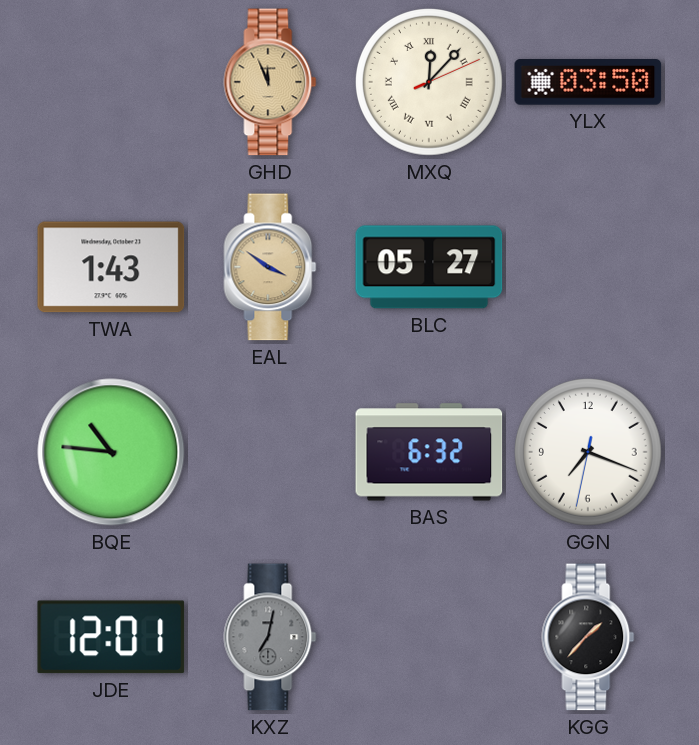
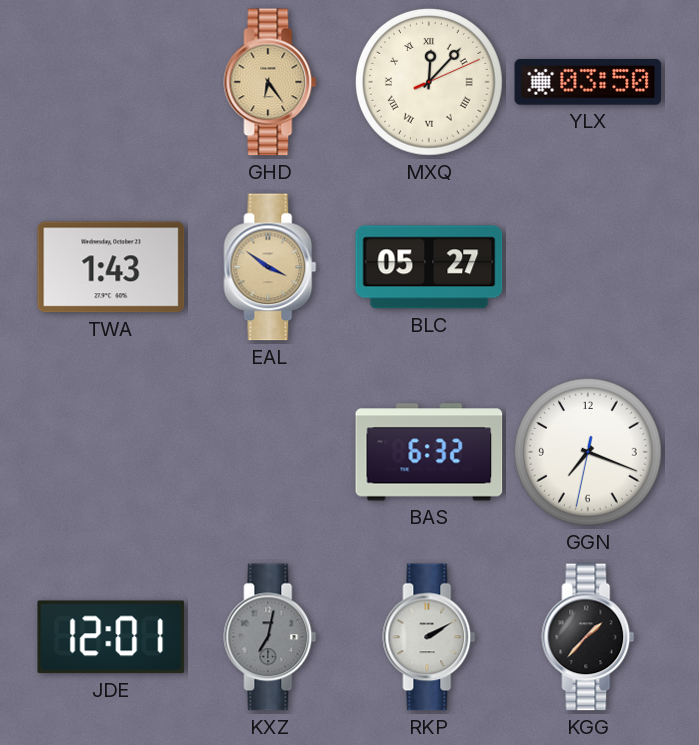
GHD: 11:56 -> 6:24
BQE: 10:46 -> none
RKP: none -> 2:10
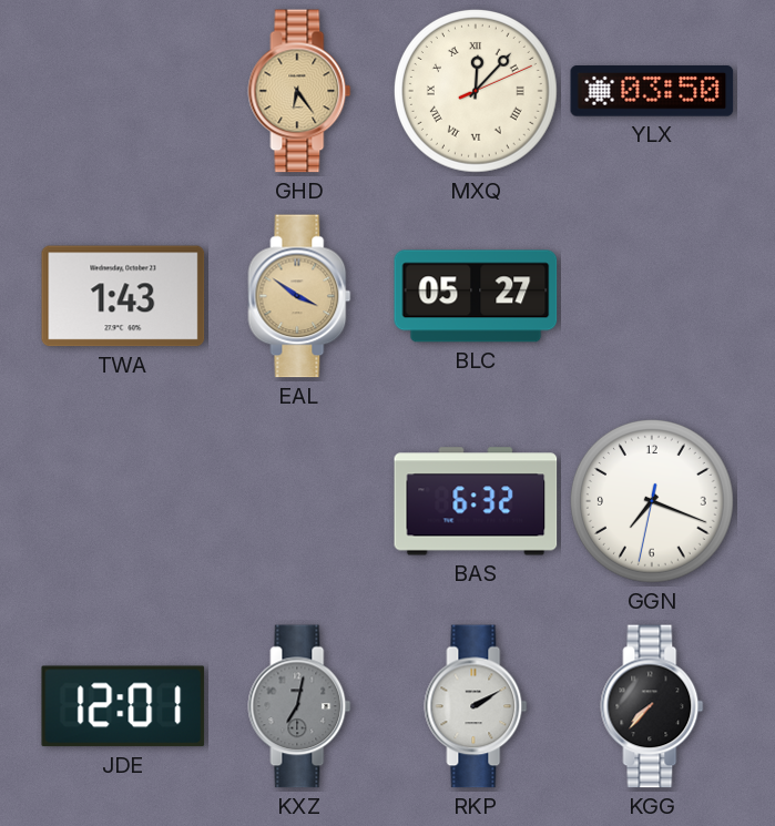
KGG: 1:37 -> 7:37
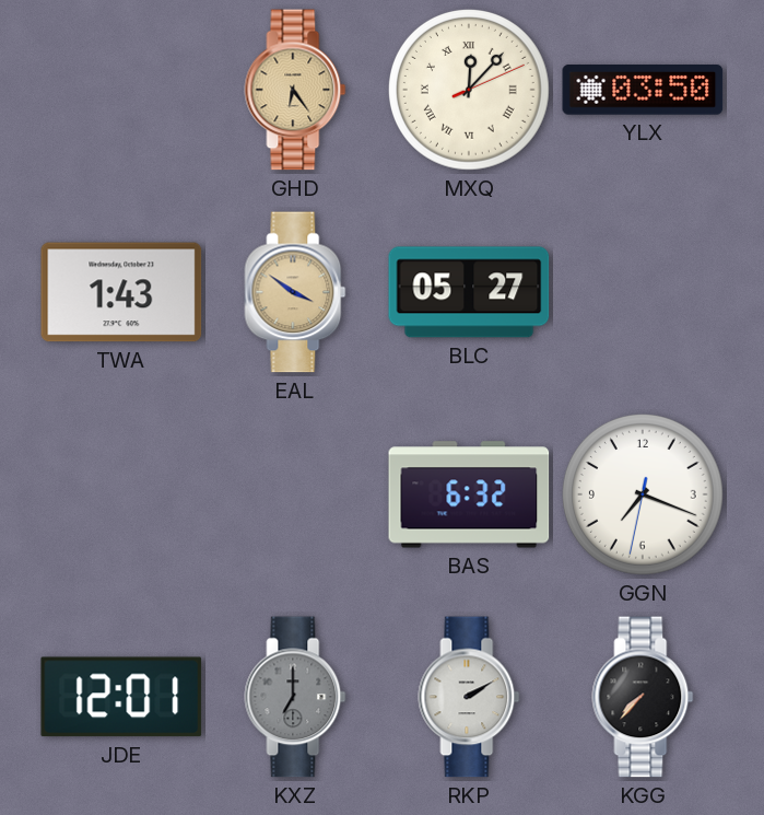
KXZ: 7:02 -> 7:00
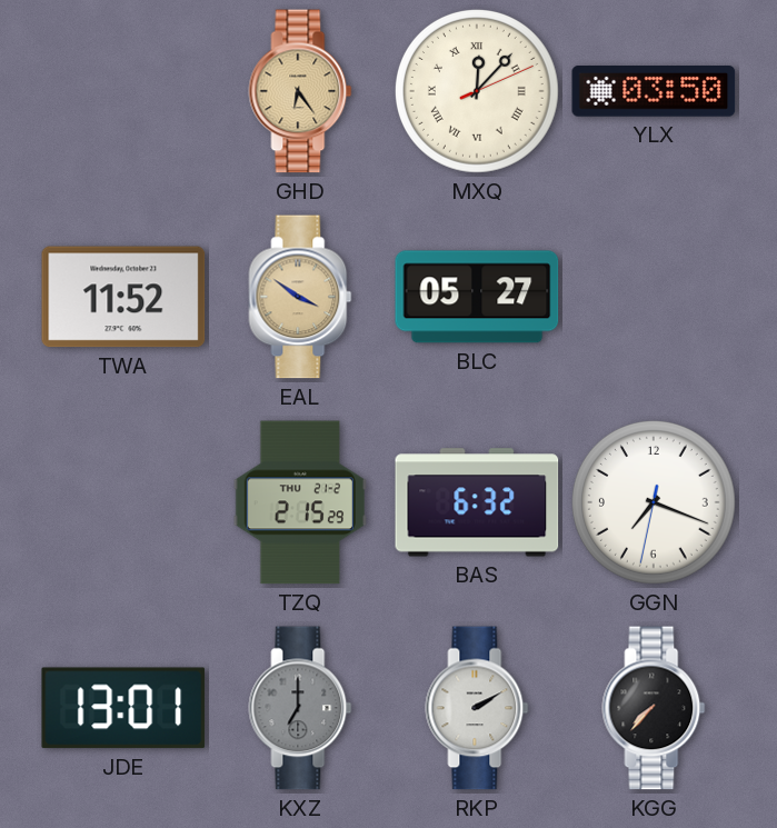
TWA: 1:43 -> 11:52
TZQ: none -> 2:15
JDE: 12:01 -> 13:01
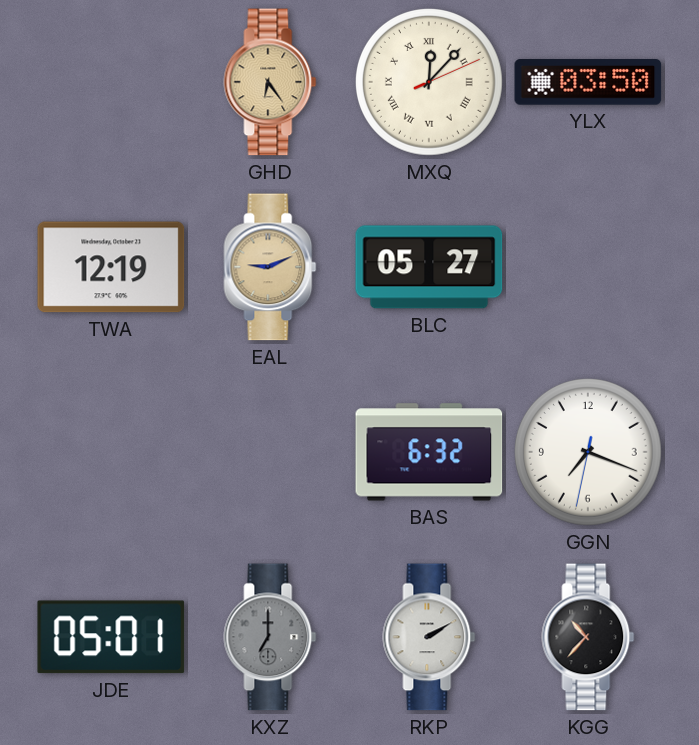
TWA: 11:52 -> 12:19
EAL: 3:51 -> 9:11
TZQ: 2:15 -> none
JDE: 13:01 -> 05:01
KGG: 7:37 -> 10:37
